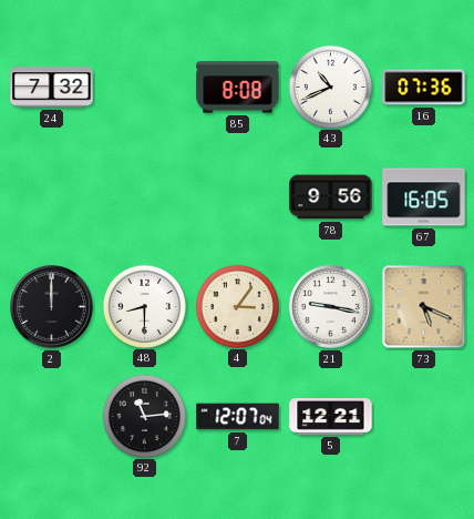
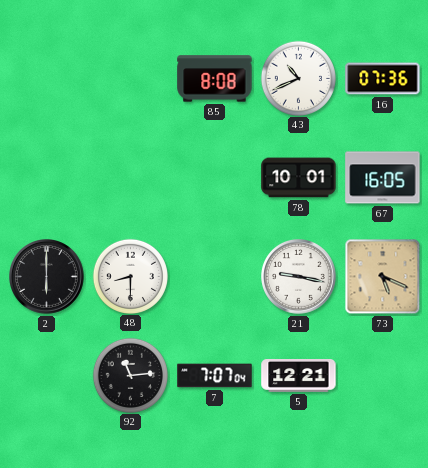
24: 7:32 -> none
78: 9:56 -> 10:01
2: 12:00 -> 6:00
4: 3:06 -> none
7: 12:07 -> 7:07
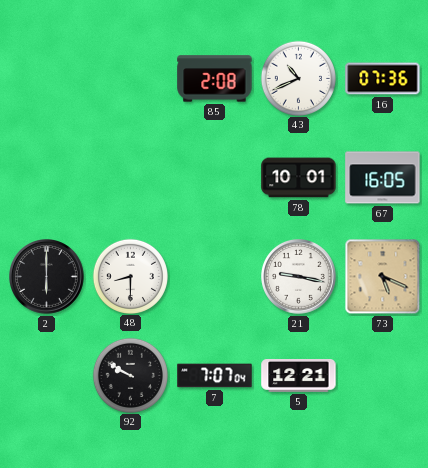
85: 8:08 -> 2:08
92: 11:14 -> 9:50
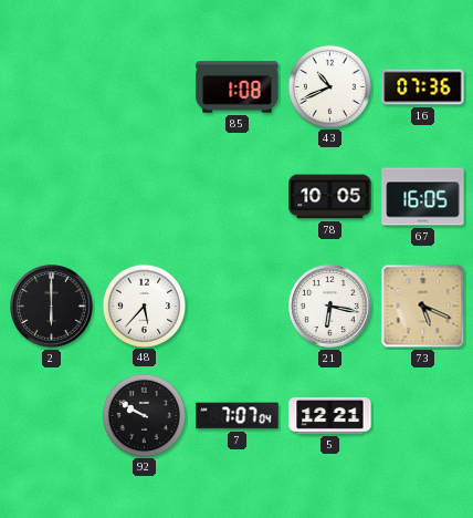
85: 2:08 -> 1:08
78: 10:01 -> 10:05
48: 8:30 -> 5:37
21: 9:17 -> 6:17
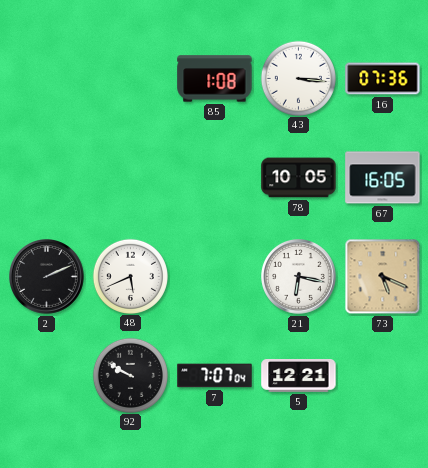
43: 10:41 -> 3:16
2: 6:00 -> 2:11
48: 5:37 -> 5:41
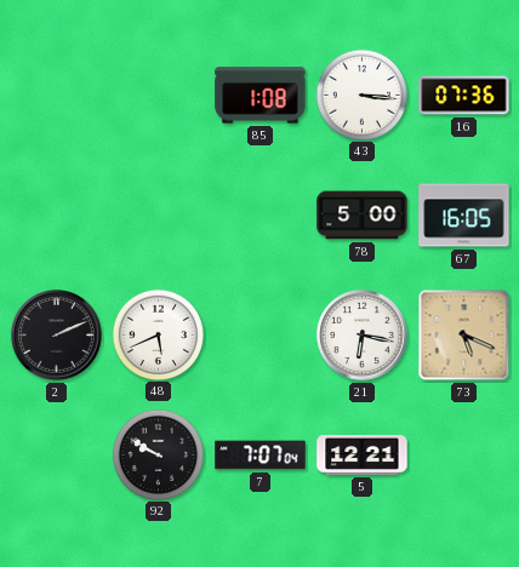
78: 10:05 -> 5:00
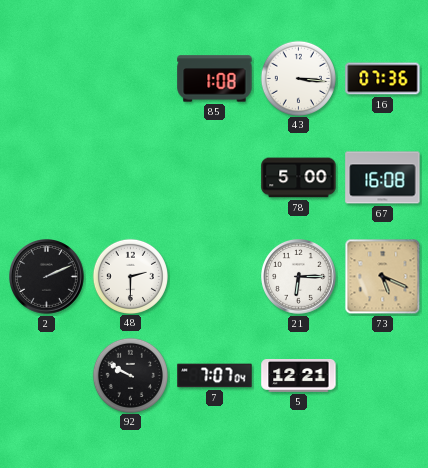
67: 16:05 -> 16:08
48: 5:41 -> 2:30
21: 6:17 -> 6:15
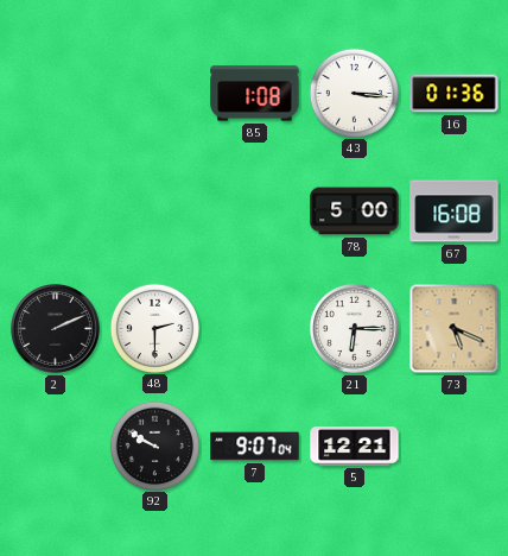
16: 07:36 -> 01:36
7: 7:07 -> 9:07
